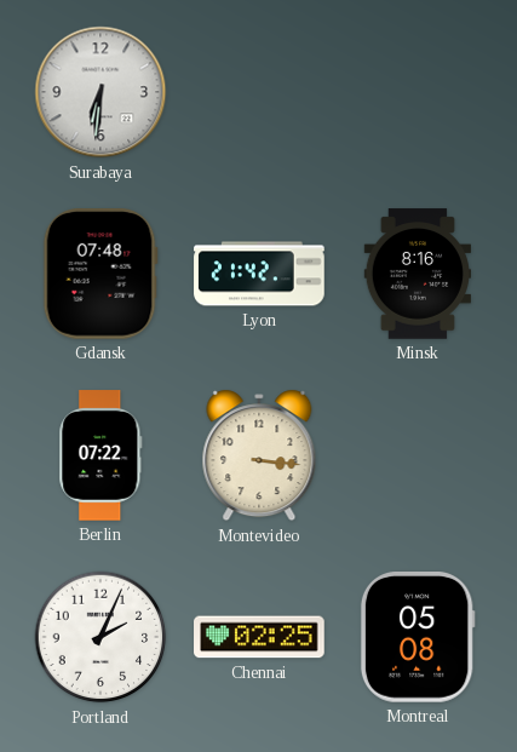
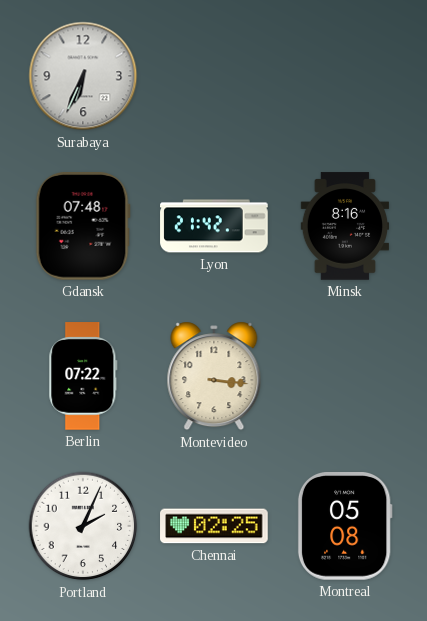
Surabaya: 6:31 -> 6:34
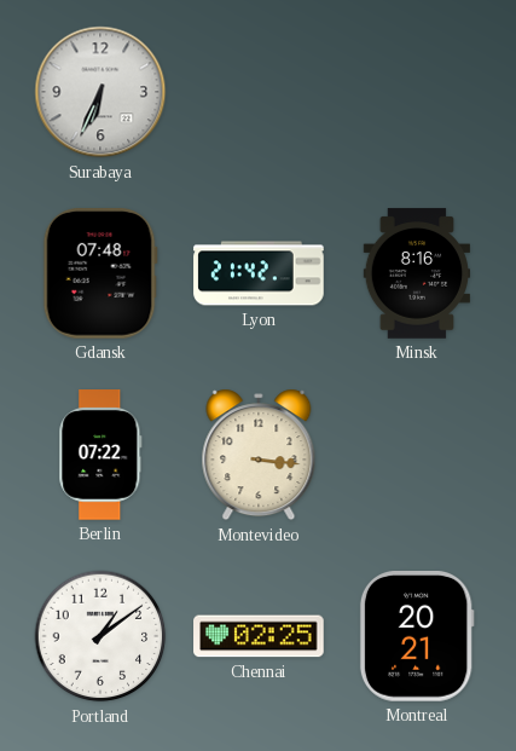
Portland: 2:04 -> 1:09
Montreal: 05:08 -> 20:21
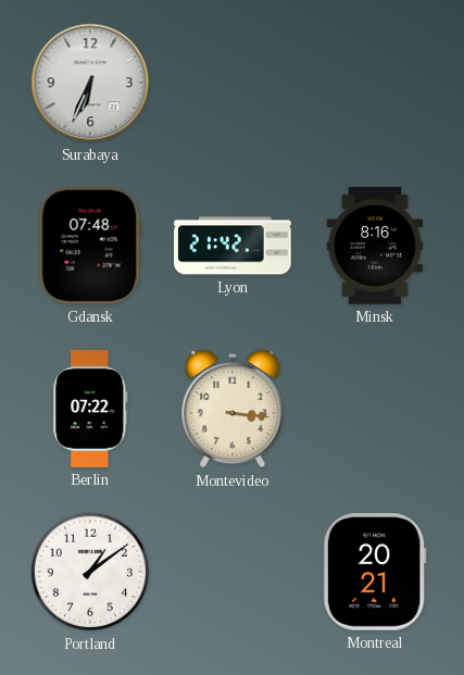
Chennai: 02:25 -> none
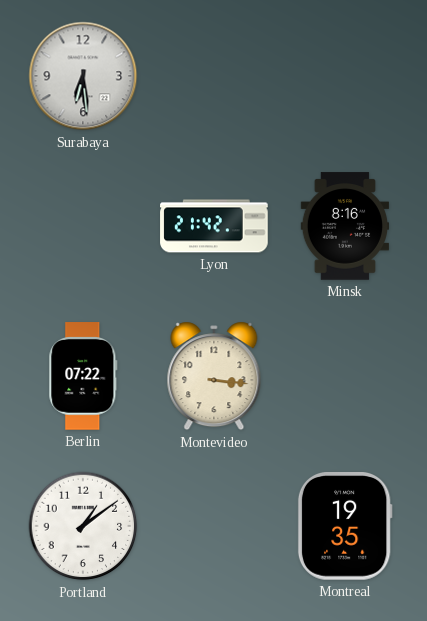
Surabaya: 6:34 -> 6:29
Gdansk: 07:48 -> none
Montreal: 20:21 -> 19:35
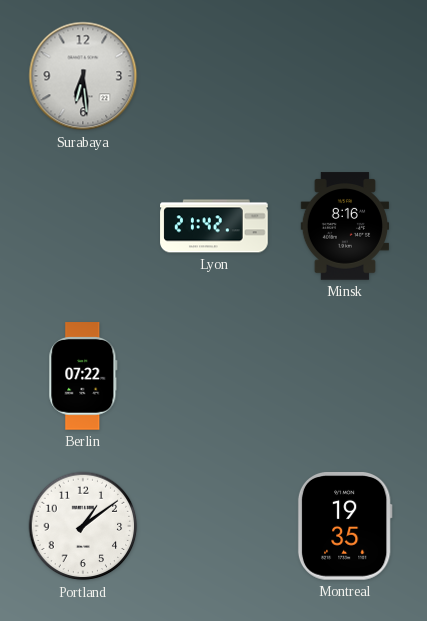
Montevideo: 3:16 -> none
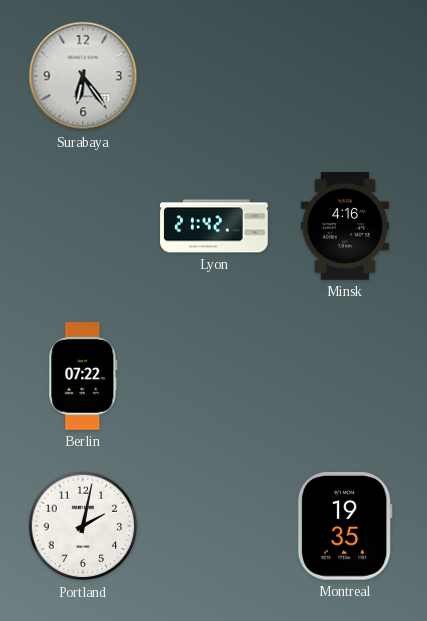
Surabaya: 6:29 -> 6:24
Minsk: 8:16 -> 4:16
Portland: 1:09 -> 2:02
